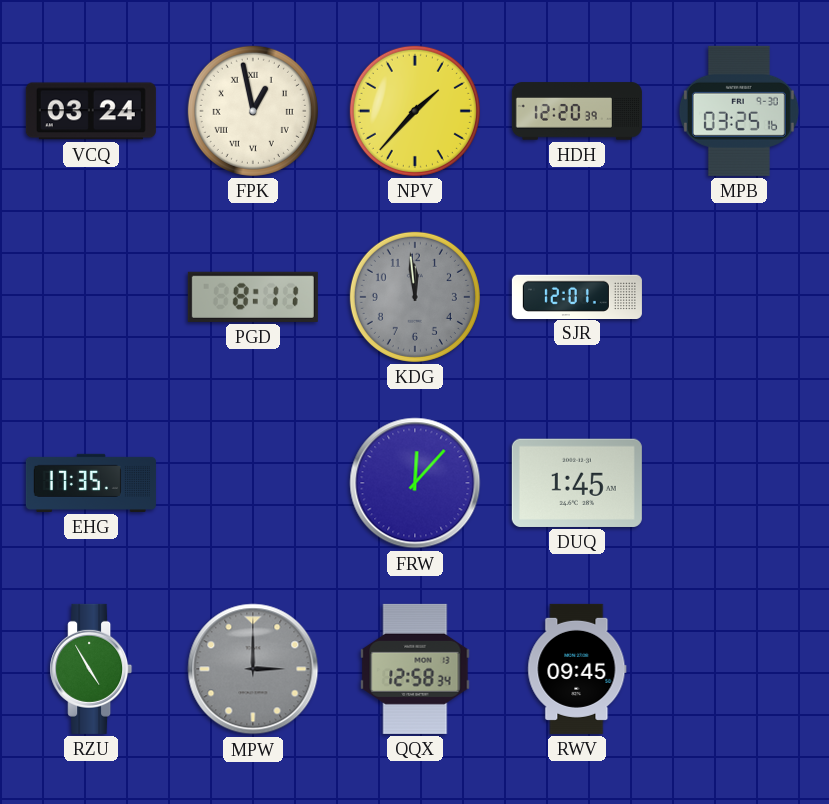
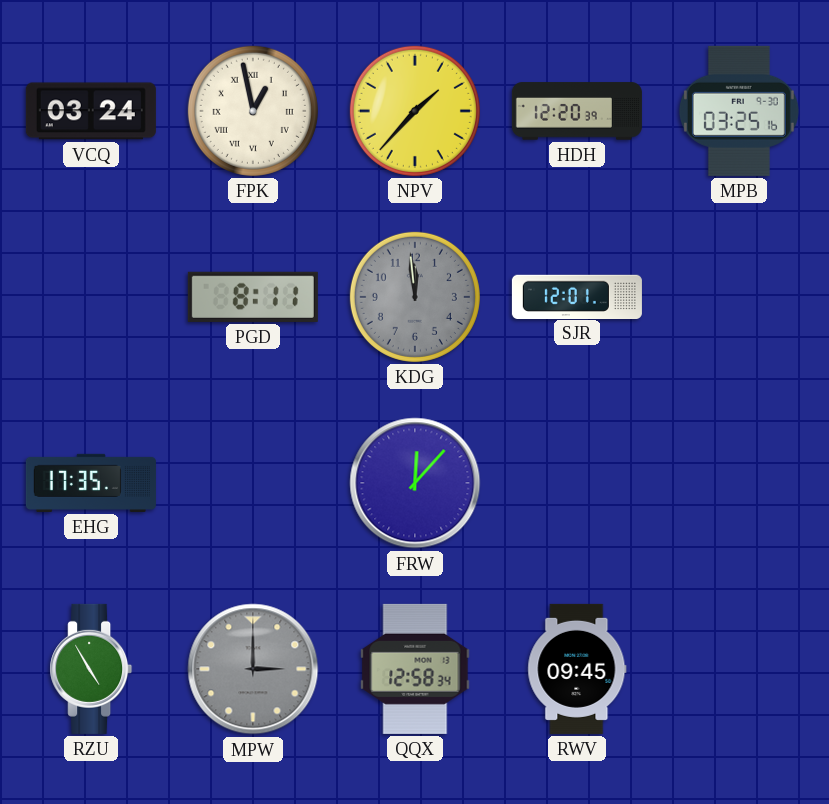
DUQ: 1:45 -> none
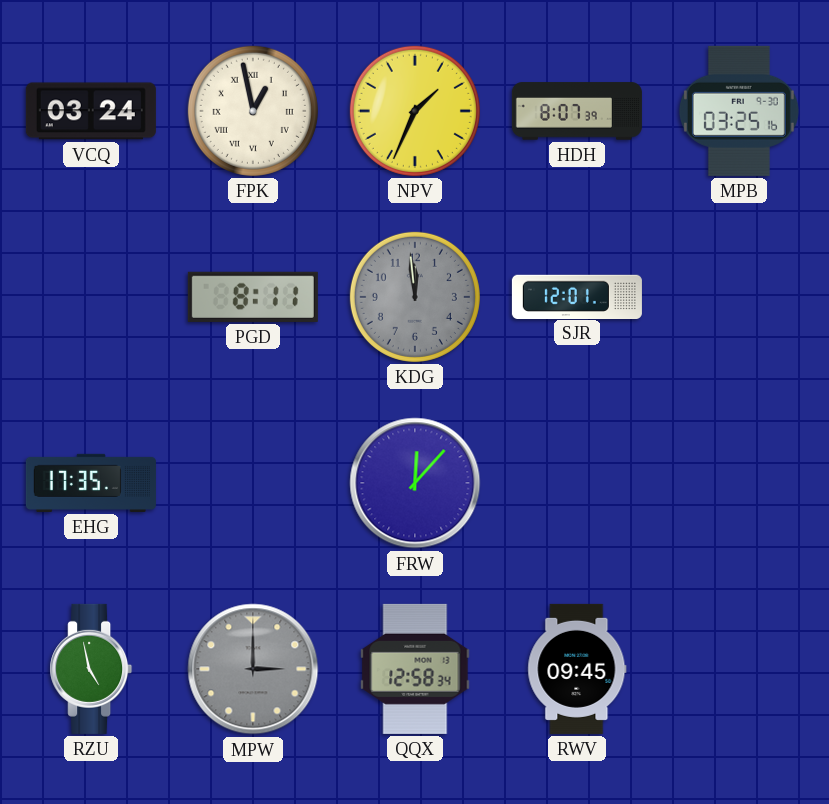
NPV: 1:37 -> 1:34
HDH: 12:20 -> 8:07
RZU: 4:55 -> 4:58
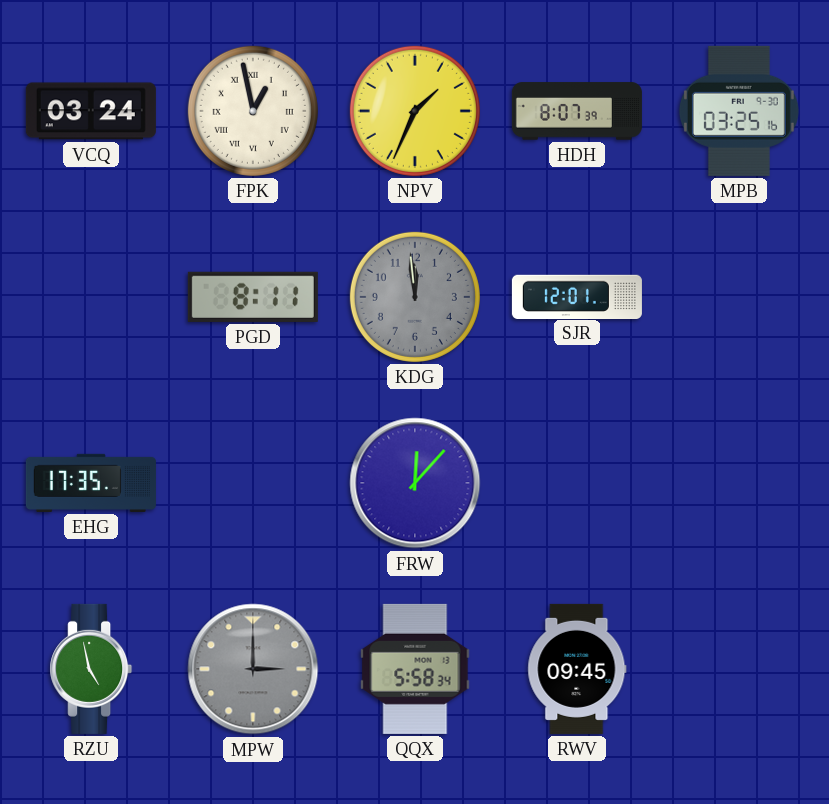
QQX: 12:58 -> 5:58
